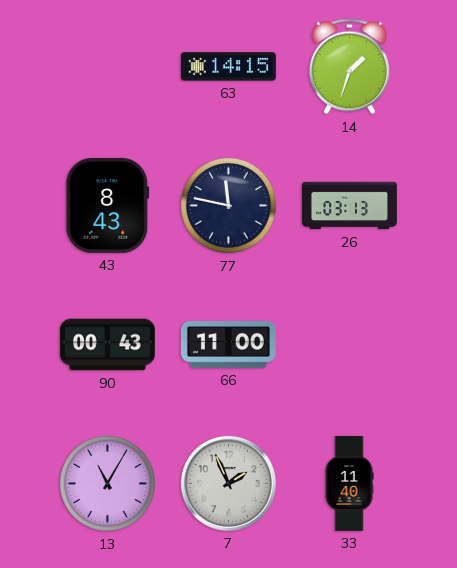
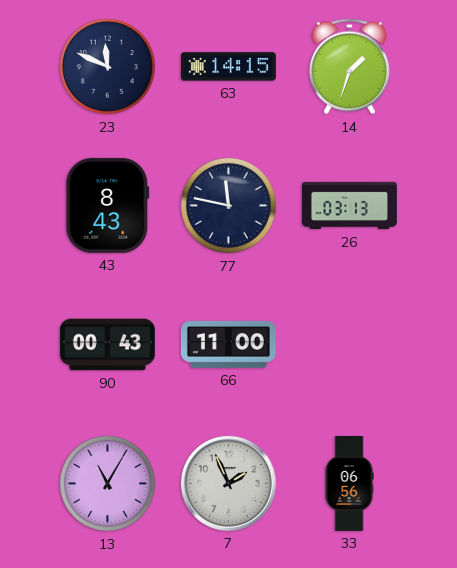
23: none -> 11:49
33: 11:40 -> 06:56
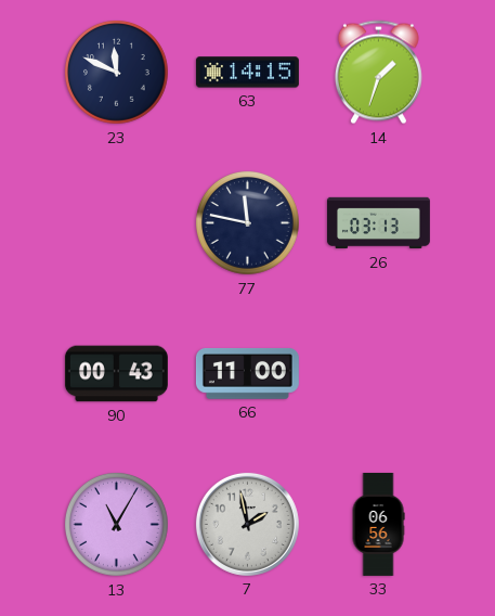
43: 8:43 -> none
7: 1:56 -> 1:58
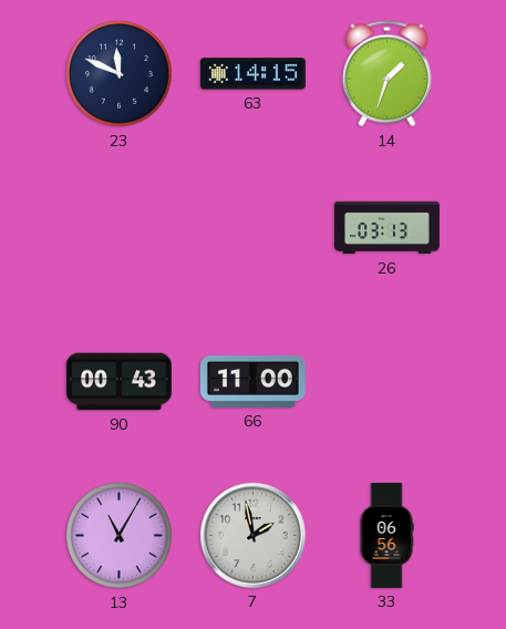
77: 11:47 -> none
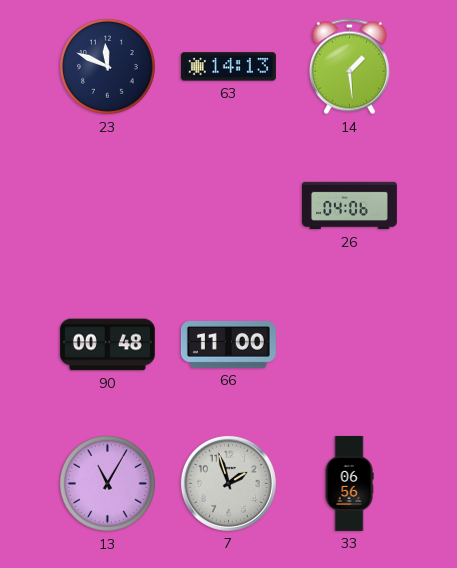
63: 14:15 -> 14:13
14: 1:33 -> 1:29
26: 03:13 -> 04:06
90: 00:43 -> 00:48
7: 1:58 -> 1:57
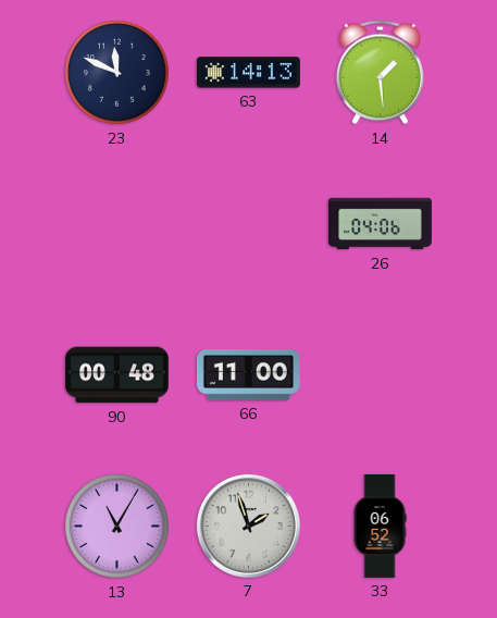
33: 06:56 -> 06:52
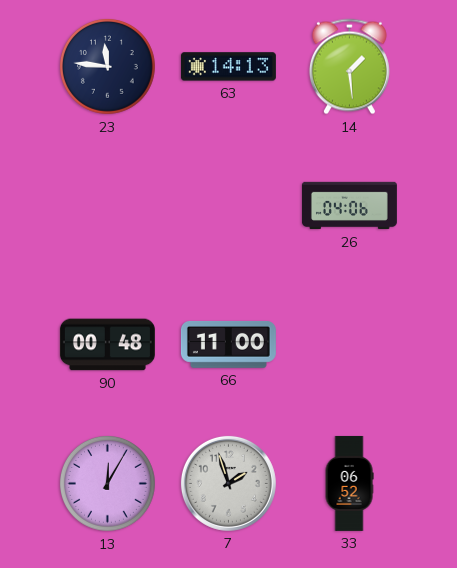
23: 11:49 -> 11:46
13: 11:05 -> 12:05
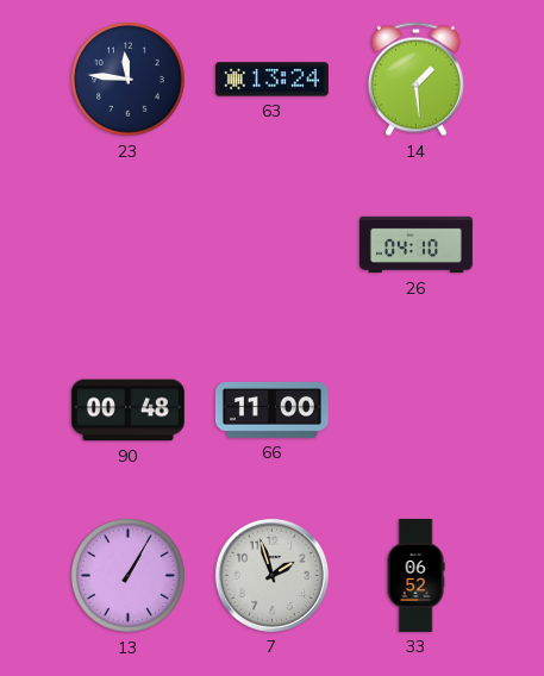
63: 14:13 -> 13:24
26: 04:06 -> 04:10
13: 12:05 -> 1:05
